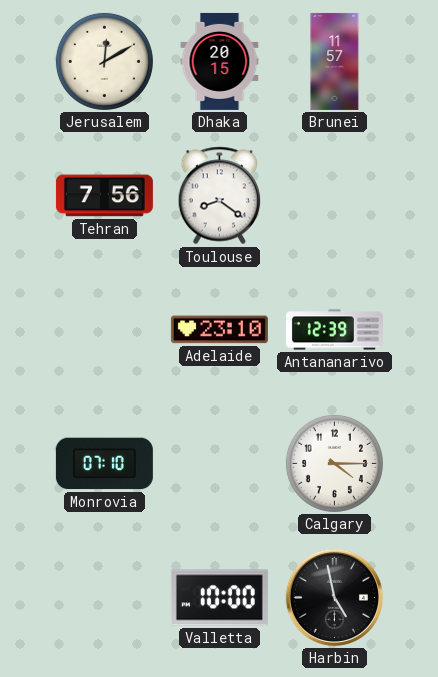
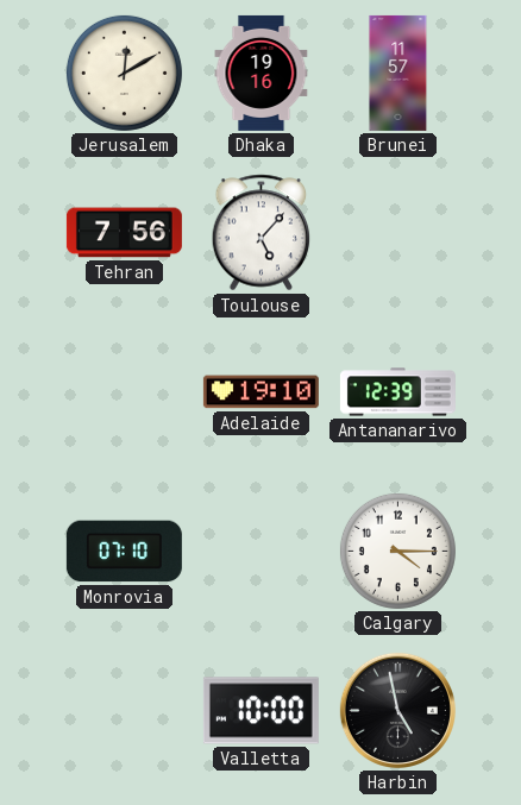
Dhaka: 20:15 -> 19:16
Toulouse: 8:21 -> 5:07
Adelaide: 23:10 -> 19:10
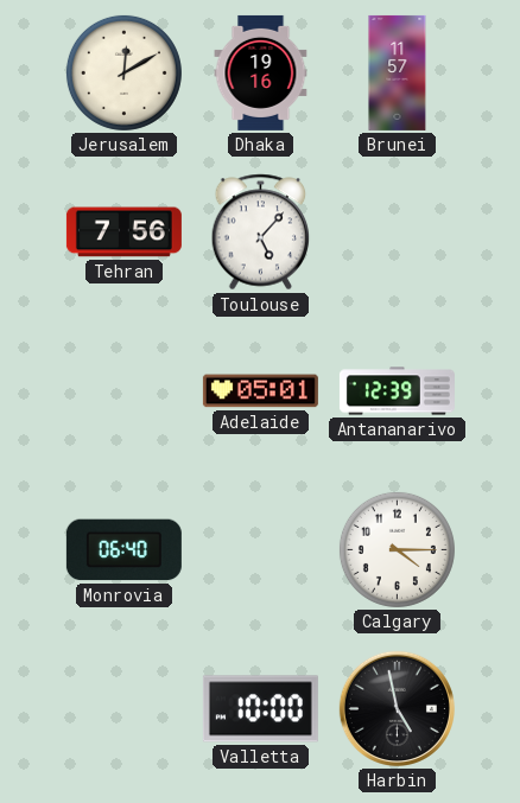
Adelaide: 19:10 -> 05:01
Monrovia: 07:10 -> 06:40
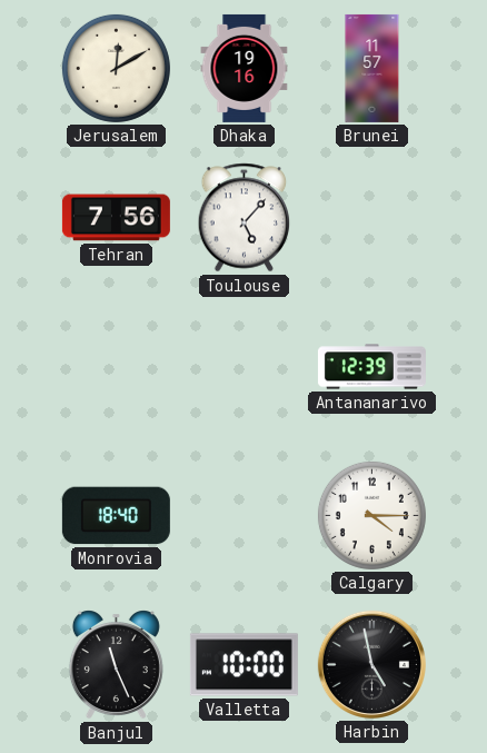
Adelaide: 05:01 -> none
Monrovia: 06:40 -> 18:40
Banjul: none -> 11:26
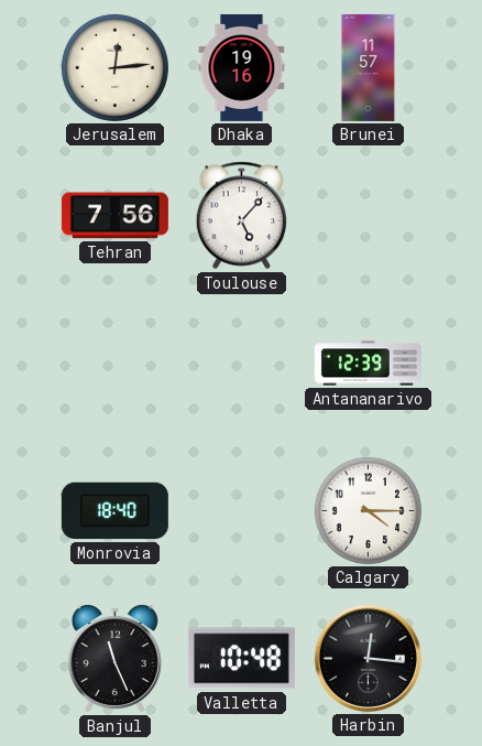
Jerusalem: 12:10 -> 12:14
Valletta: 10:00 -> 10:48
Harbin: 4:58 -> 12:16
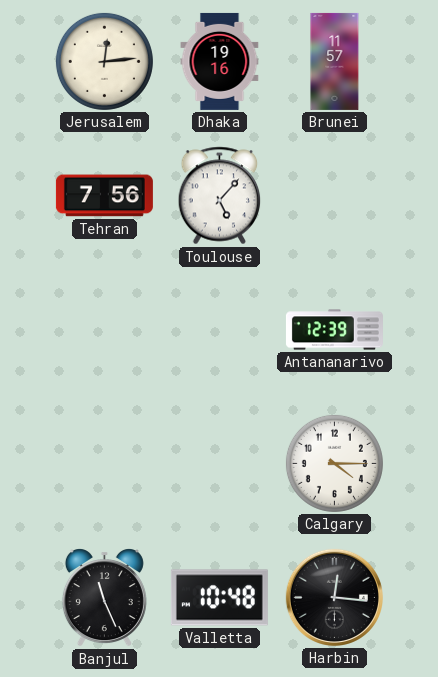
Monrovia: 18:40 -> none
